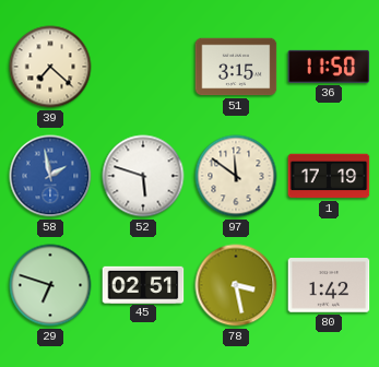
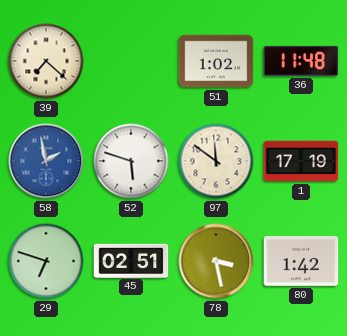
51: 3:15 -> 1:02
36: 11:50 -> 11:48
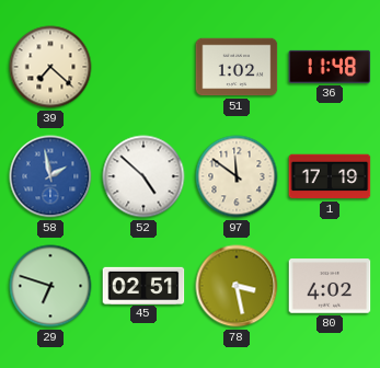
52: 5:48 -> 4:52
80: 1:42 -> 4:02
